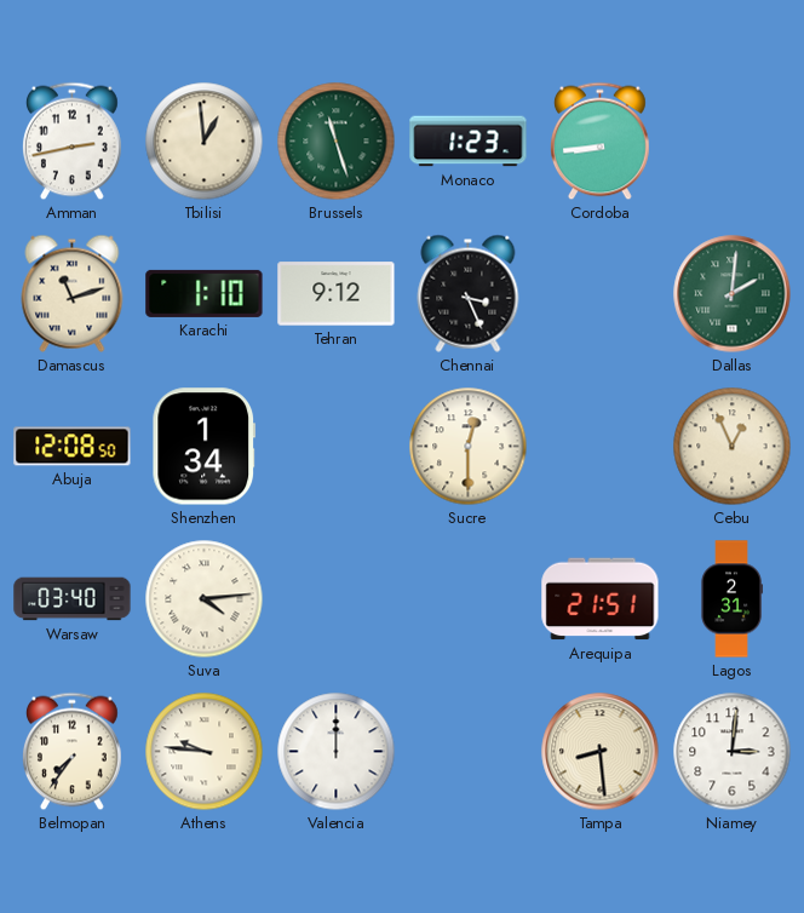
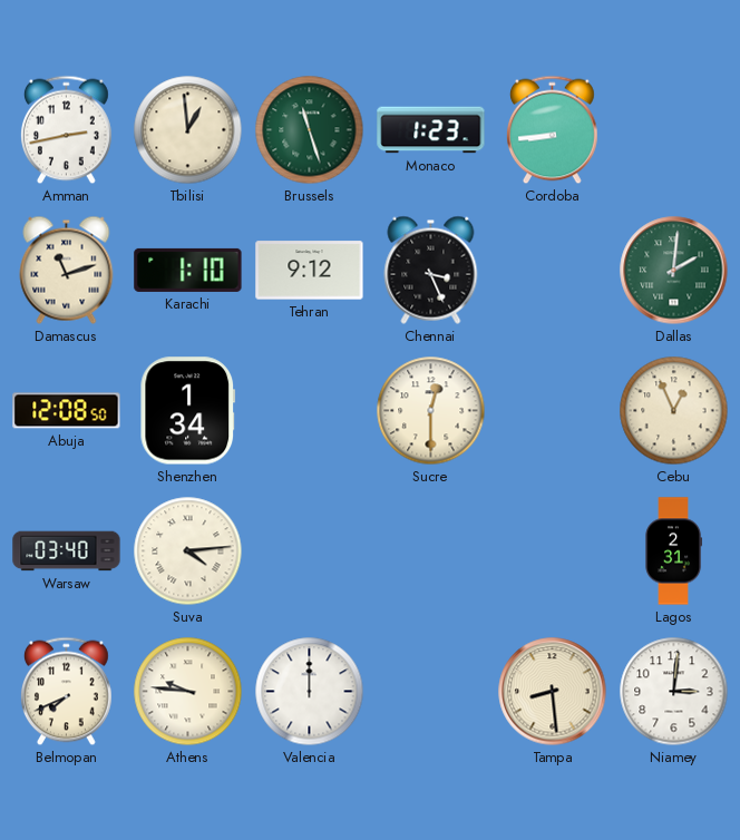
Arequipa: 21:51 -> none
Belmopan: 7:36 -> 7:41
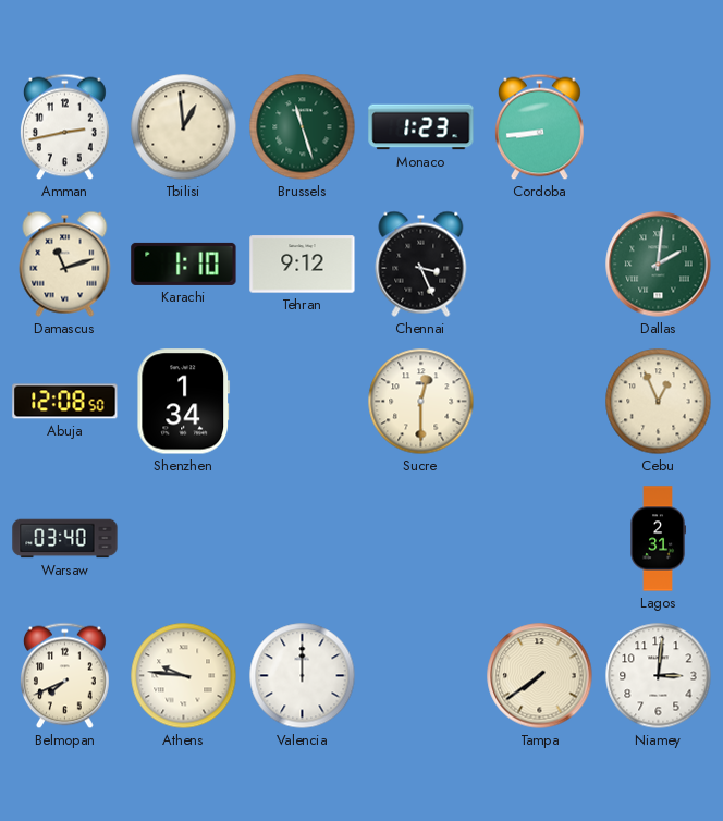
Suva: 4:14 -> none
Tampa: 8:29 -> 7:39
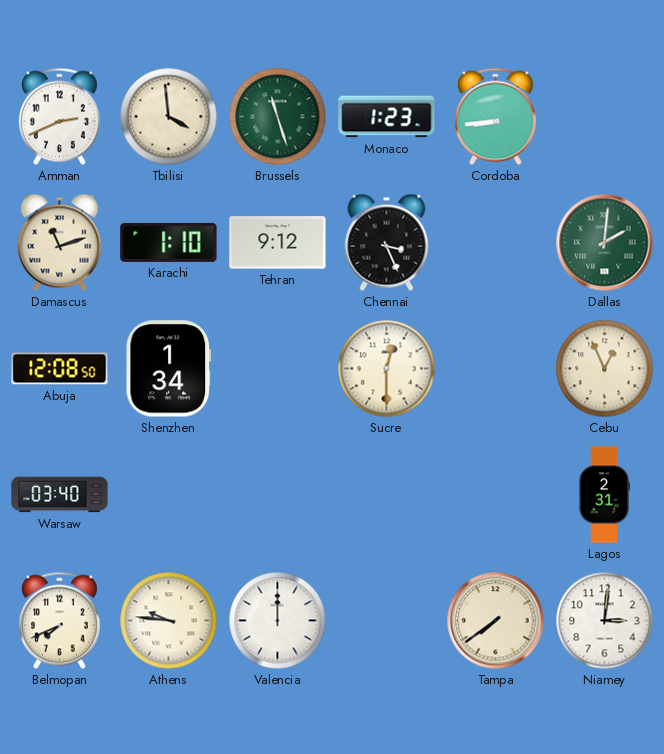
Amman: 2:43 -> 2:41
Tbilisi: 12:59 -> 3:59
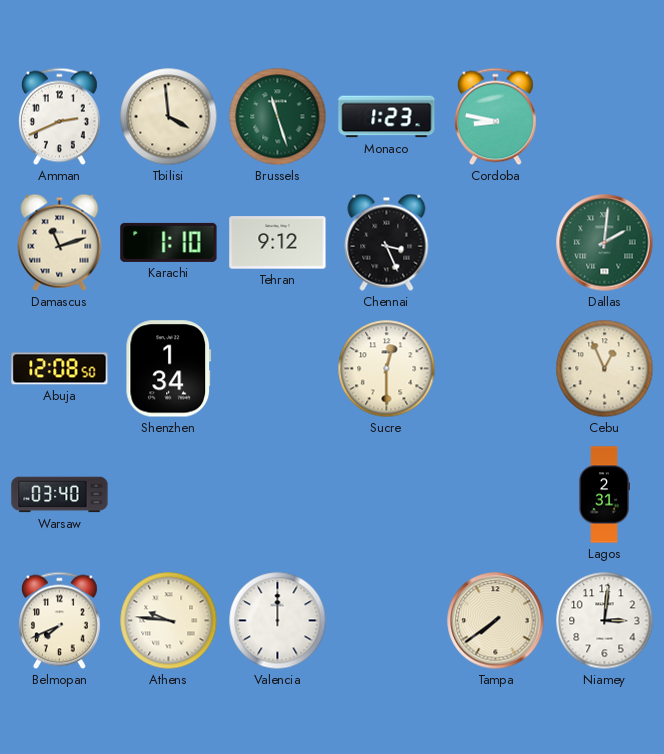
Cordoba: 8:44 -> 8:47
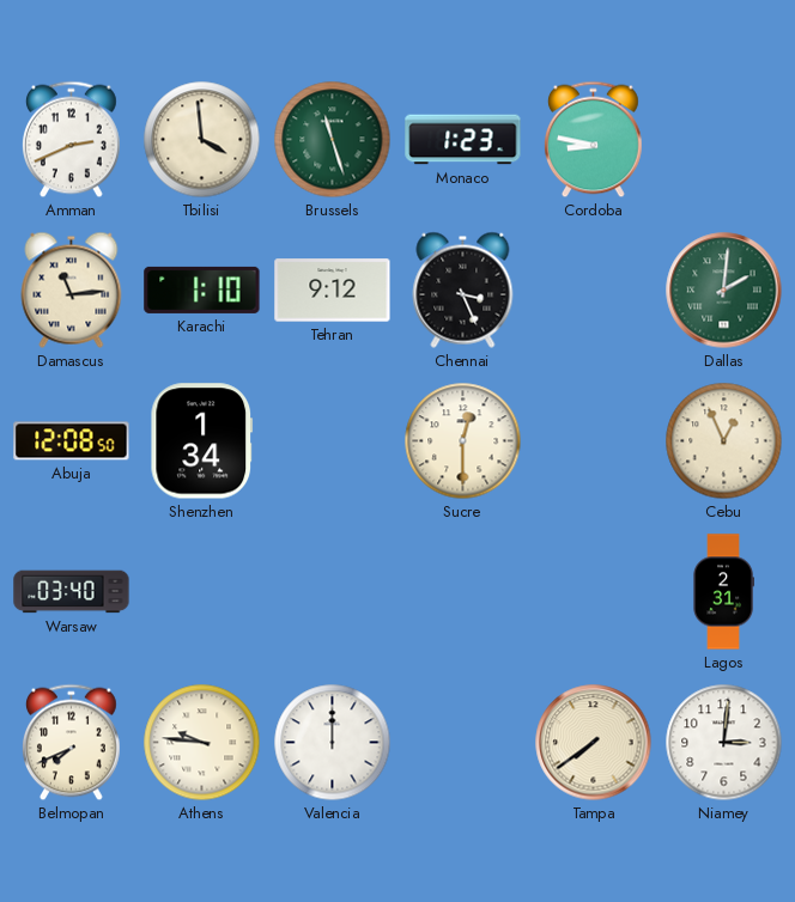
Damascus: 11:12 -> 11:14
